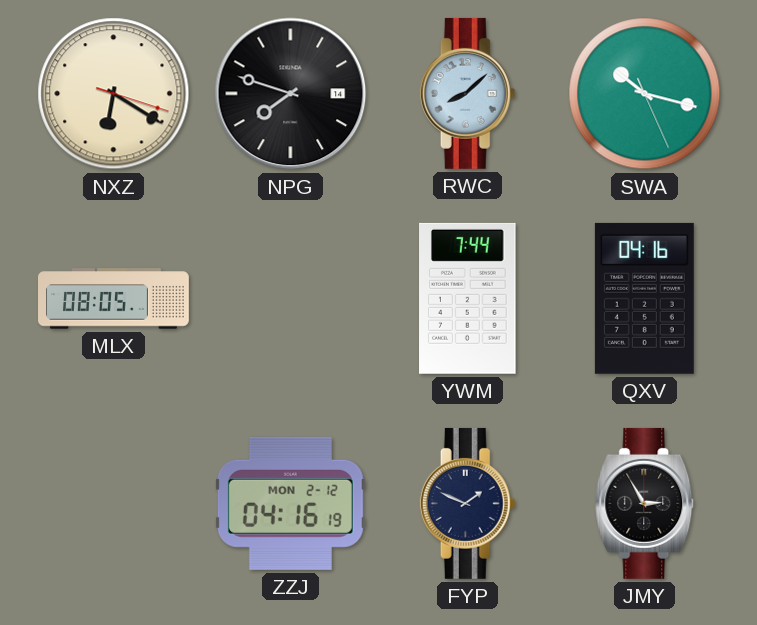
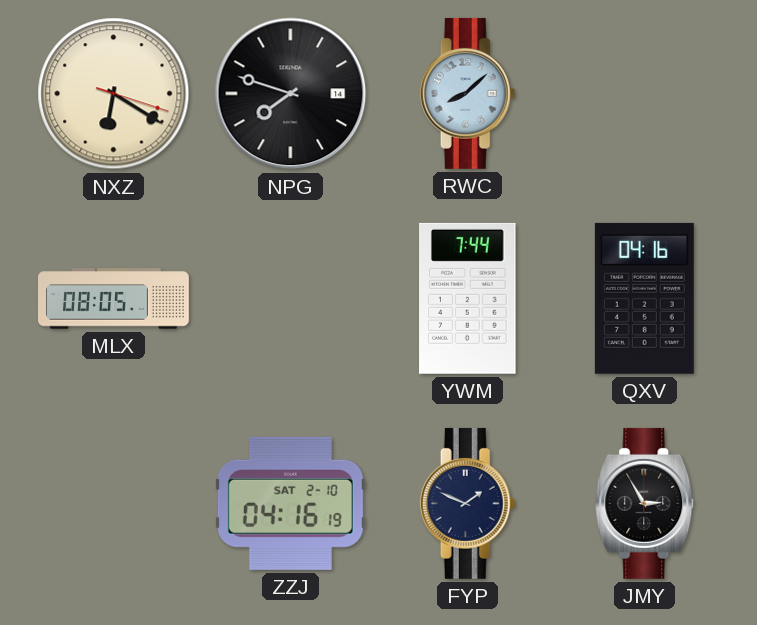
SWA: 10:17 -> none
ZZJ date: MON 2-12 -> SAT 2-10
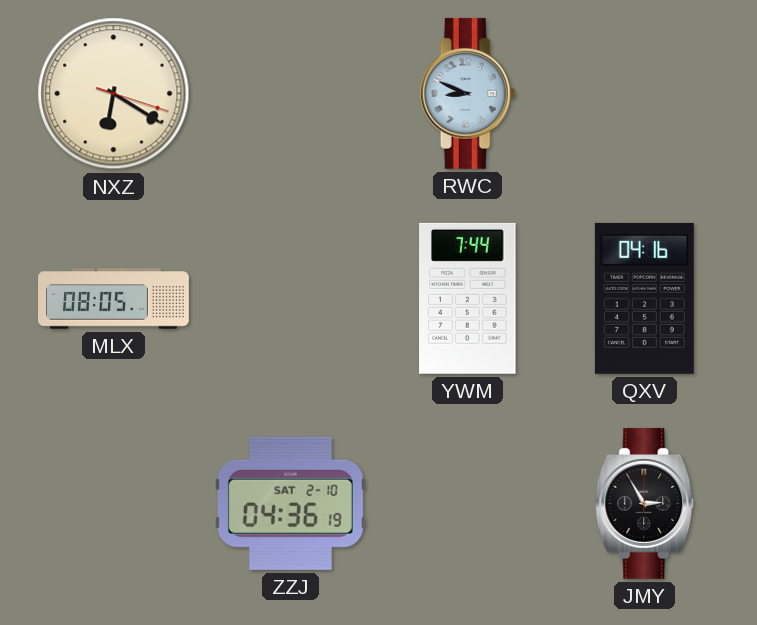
NPG: 7:48 -> none
RWC: 8:08 -> 8:49
ZZJ: 04:16 -> 04:36
FYP: 1:49 -> none
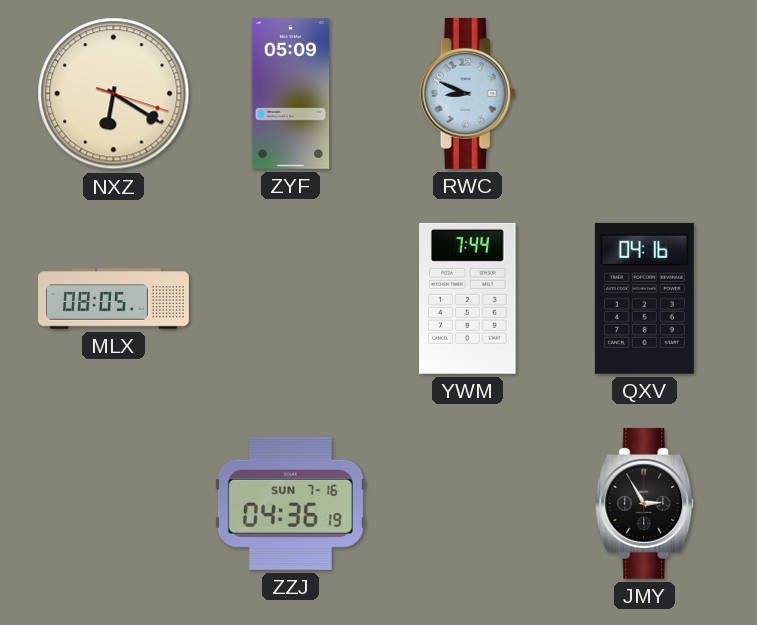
ZYF: none -> 05:09
ZZJ date: SAT 2-10 -> SUN 7-16
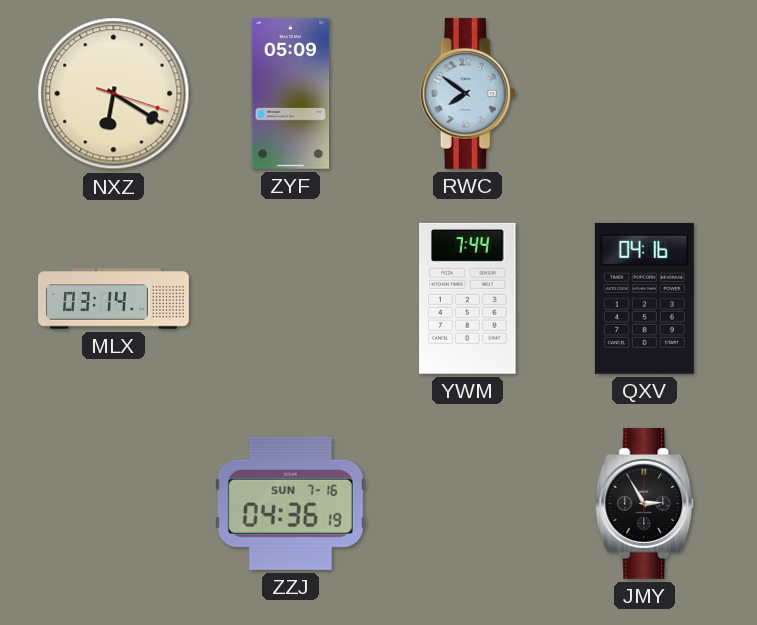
RWC: 8:49 -> 7:51
MLX: 08:05 -> 03:14
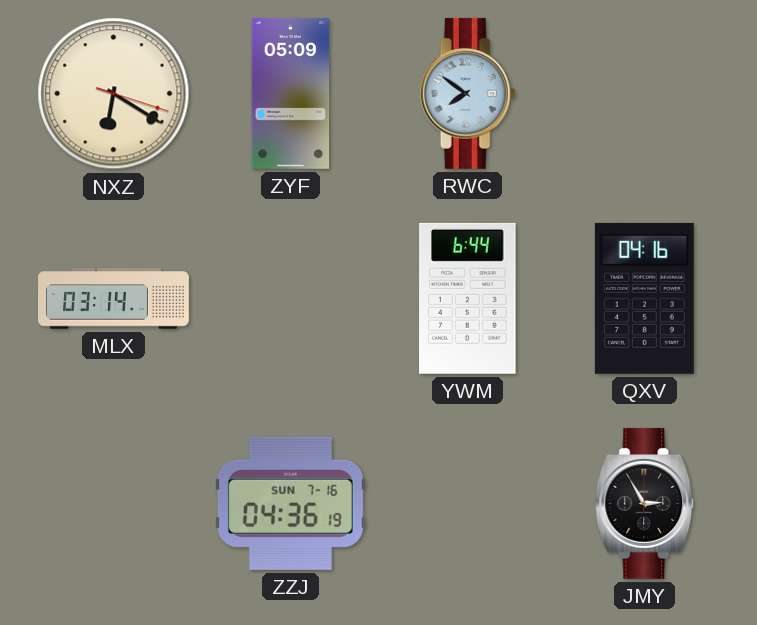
YWM: 7:44 -> 6:44
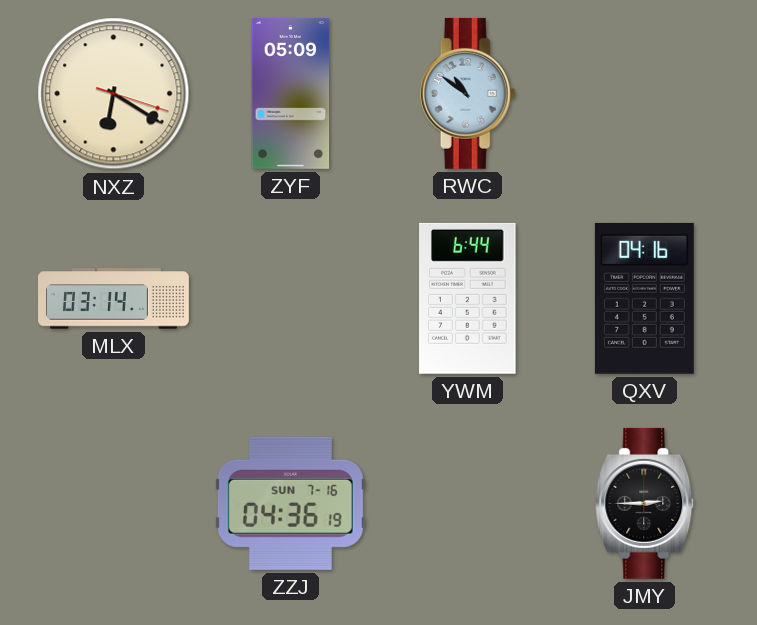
RWC: 7:51 -> 10:51
JMY: 2:55 -> 2:45
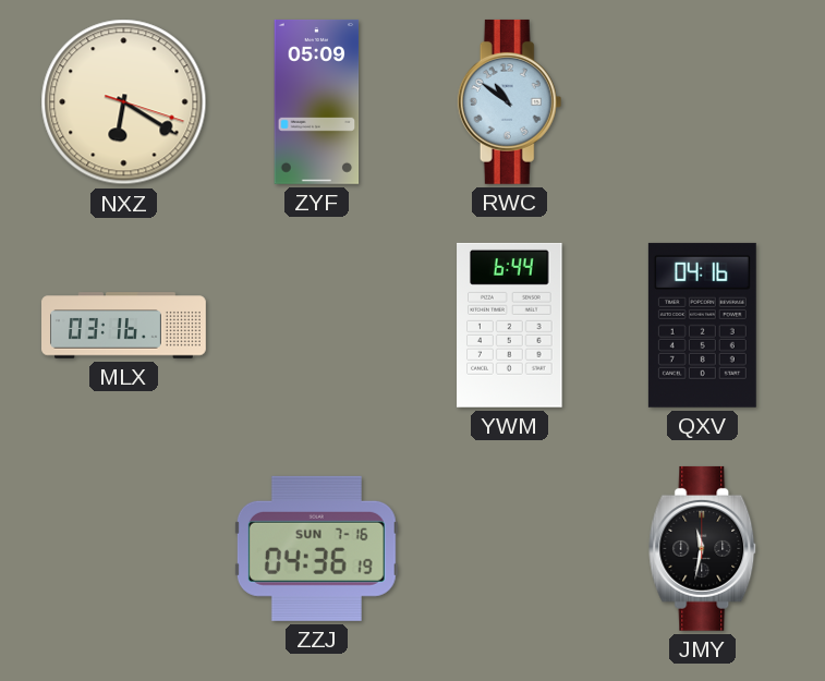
MLX: 03:14 -> 03:16
JMY: 2:45 -> 11:32
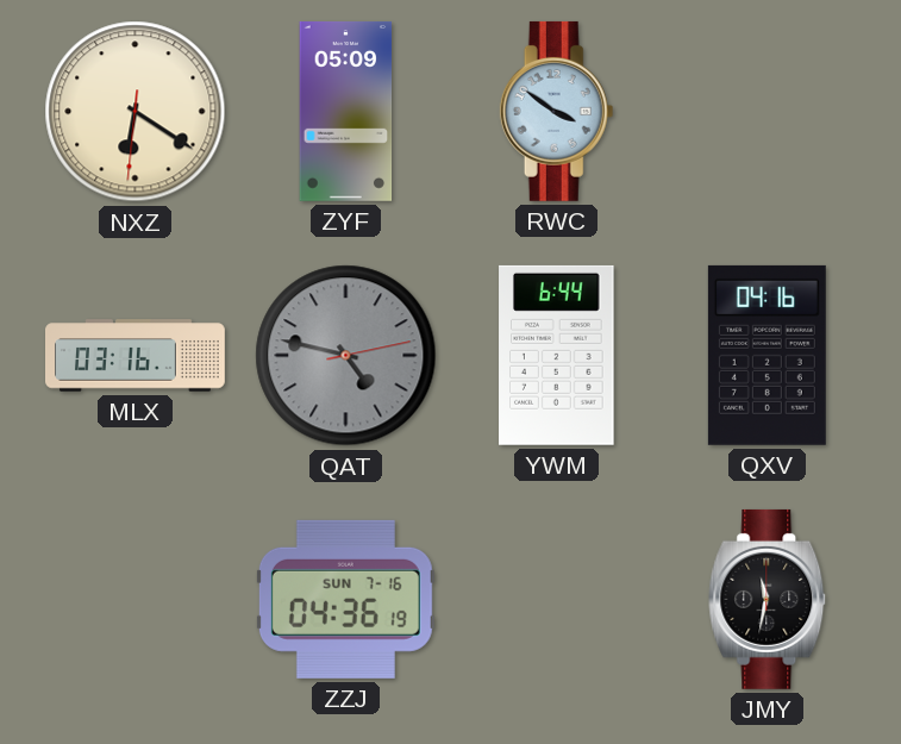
NXZ: 6:20:18 -> 6:20:31
RWC: 10:51 -> 3:51
QAT: none -> 4:47
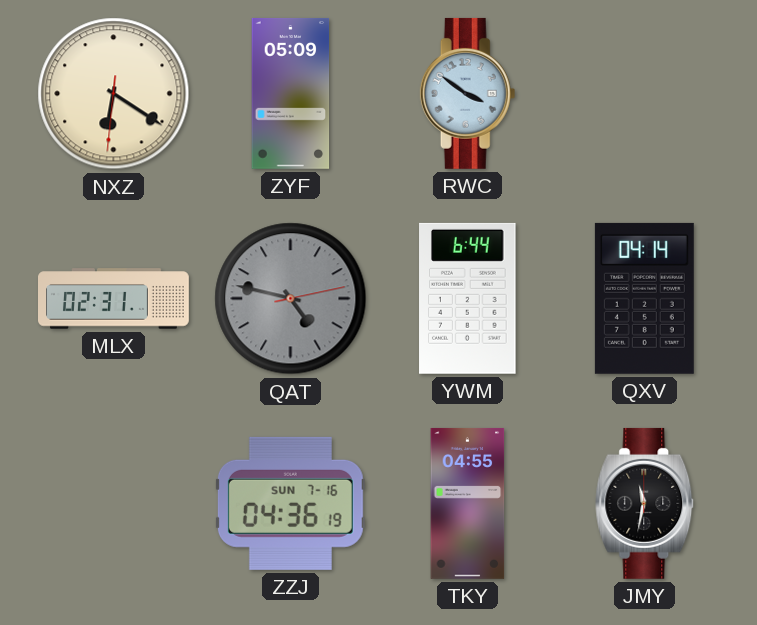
MLX: 03:16 -> 02:31
QXV: 04:16 -> 04:14
TKY: none -> 04:55
